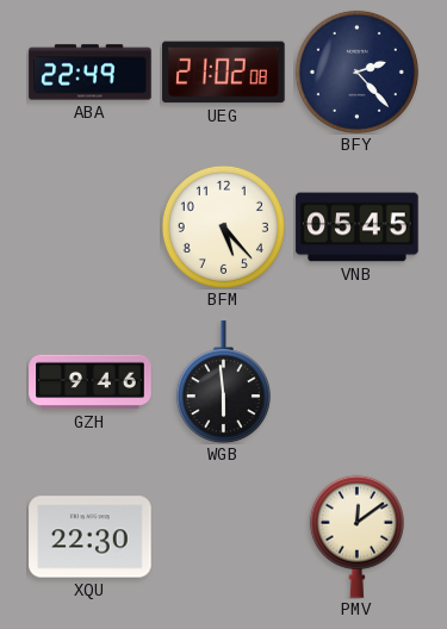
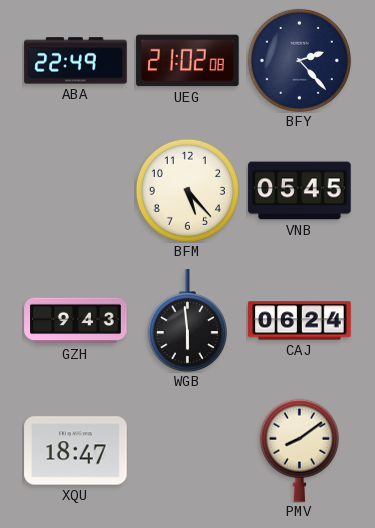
GZH: 9:46 -> 9:43
CAJ: none -> 06:24
XQU: 22:30 -> 18:47
PMV: 12:09 -> 8:09
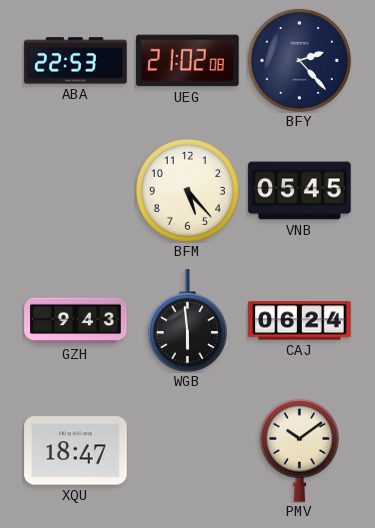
ABA: 22:49 -> 22:53
PMV: 8:09 -> 10:09
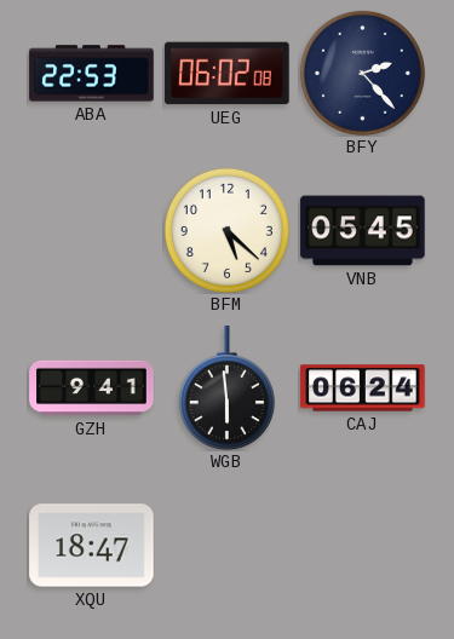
UEG: 21:02 -> 06:02
BFM: 5:23 -> 5:22
GZH: 9:43 -> 9:41
PMV: 10:09 -> none
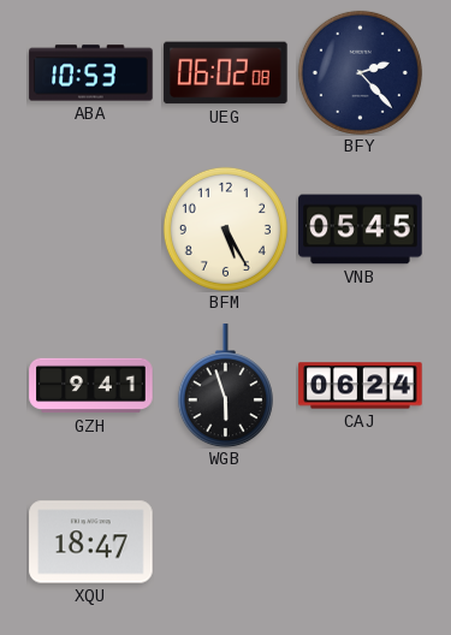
ABA: 22:53 -> 10:53
BFM: 5:22 -> 5:25
WGB: 5:59 -> 5:57
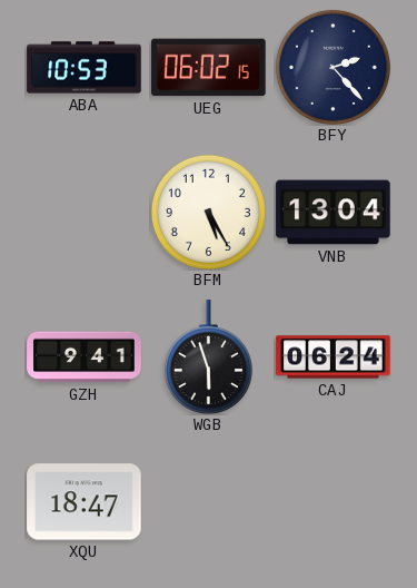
UEG: 06:02:08 -> 06:02:15
VNB: 05:45 -> 13:04
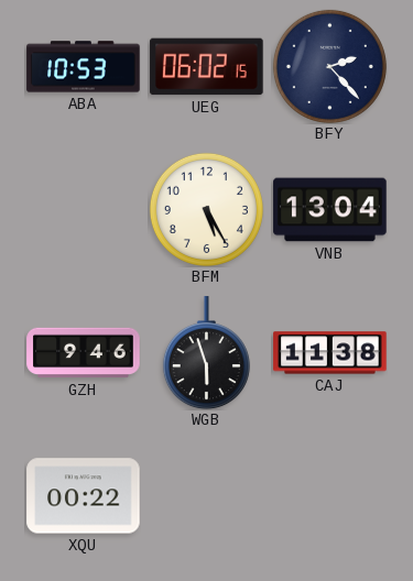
GZH: 9:41 -> 9:46
CAJ: 06:24 -> 11:38
XQU: 18:47 -> 00:22
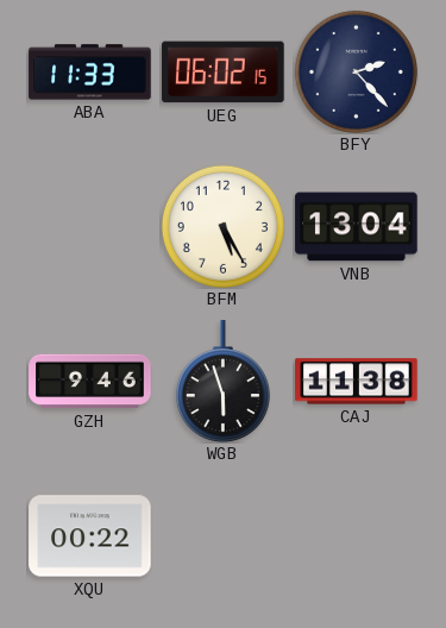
ABA: 10:53 -> 11:33
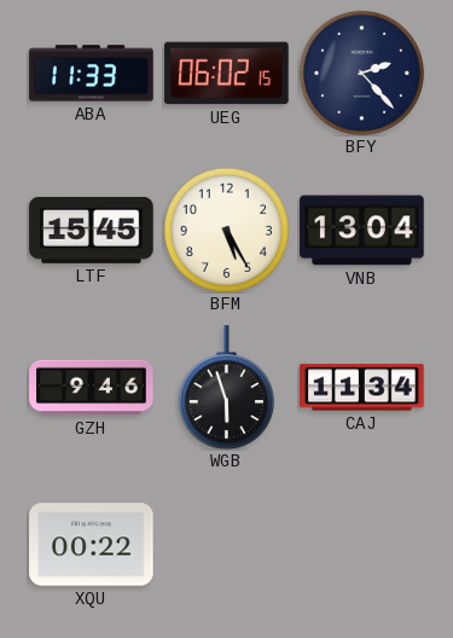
LTF: none -> 15:45
CAJ: 11:38 -> 11:34
